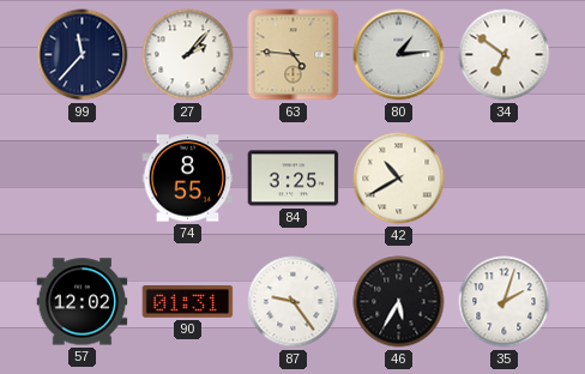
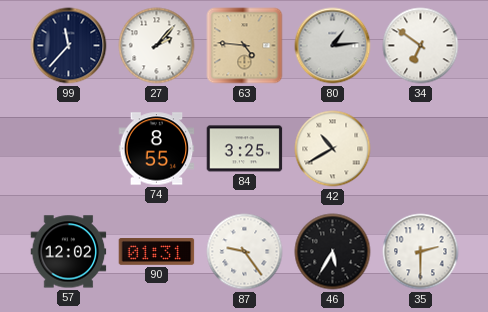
35: 2:03 -> 2:30
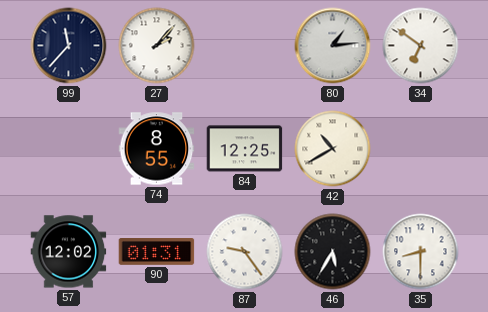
63: 4:46 -> none
84: 3:25 -> 12:25
35: 2:30 -> 8:30
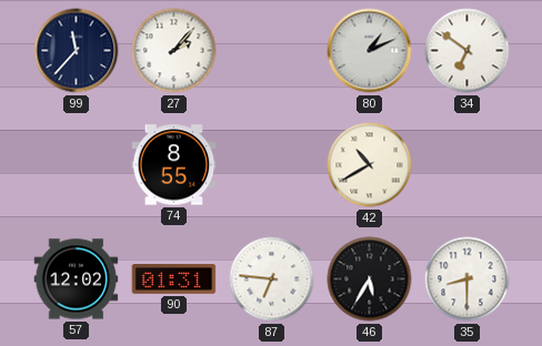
80: 1:14 -> 1:11
84: 12:25 -> none
87: 9:24 -> 6:46
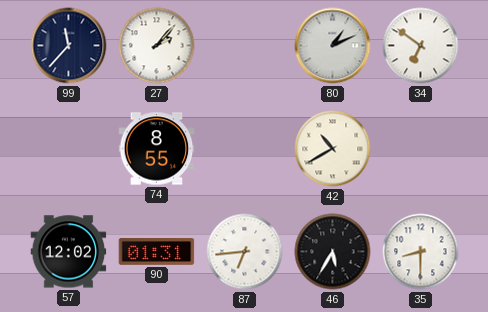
87: 6:46 -> 6:44
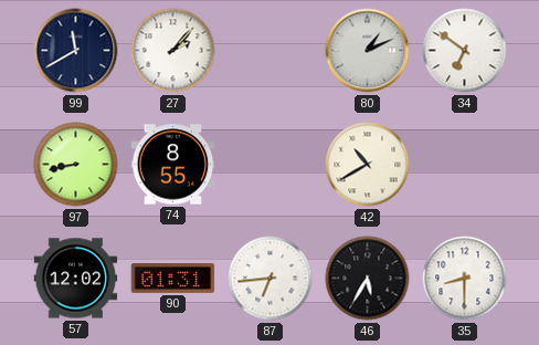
99: 11:37 -> 11:40
97: none -> 8:43
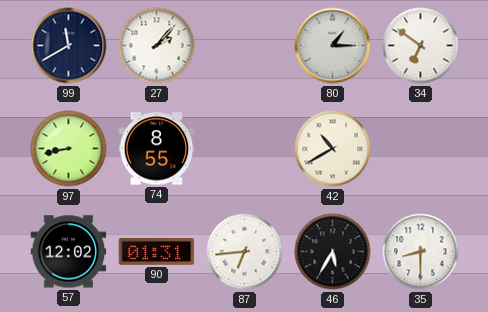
80: 1:11 -> 1:15
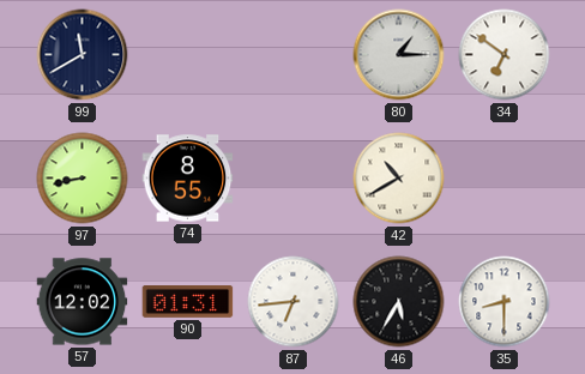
27: 2:07 -> none
